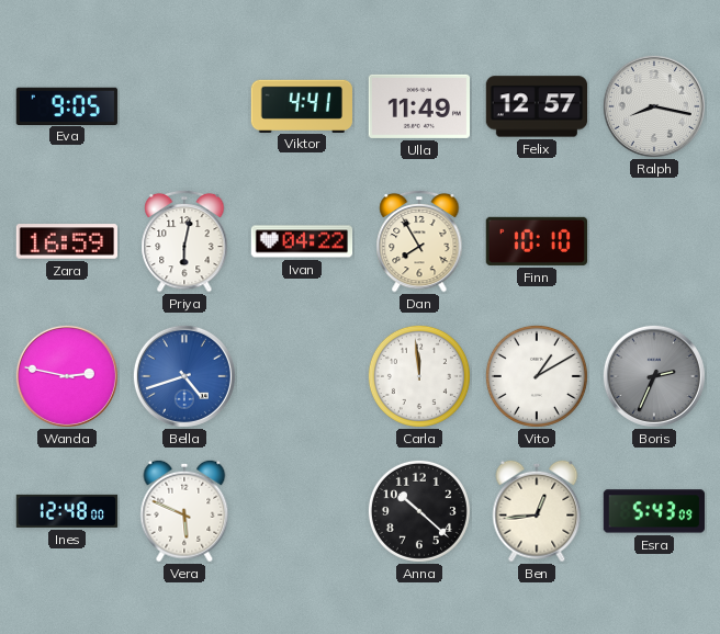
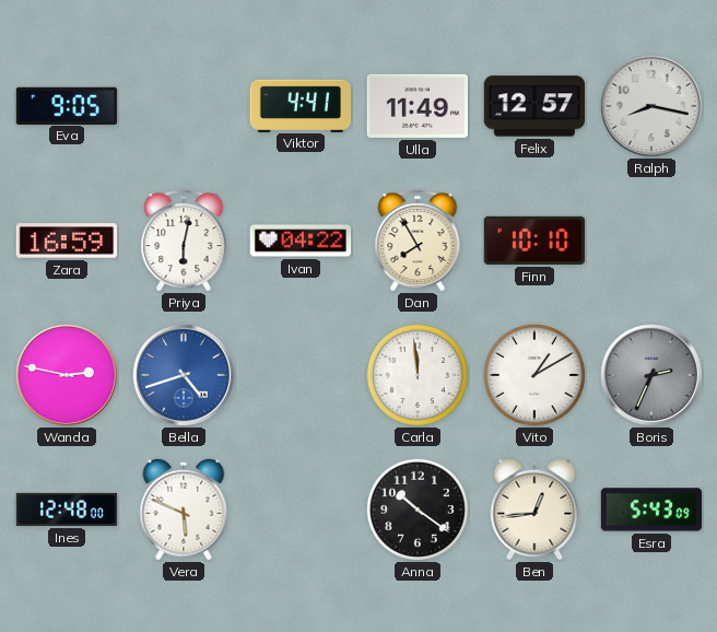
Anna: 10:22 -> 10:21
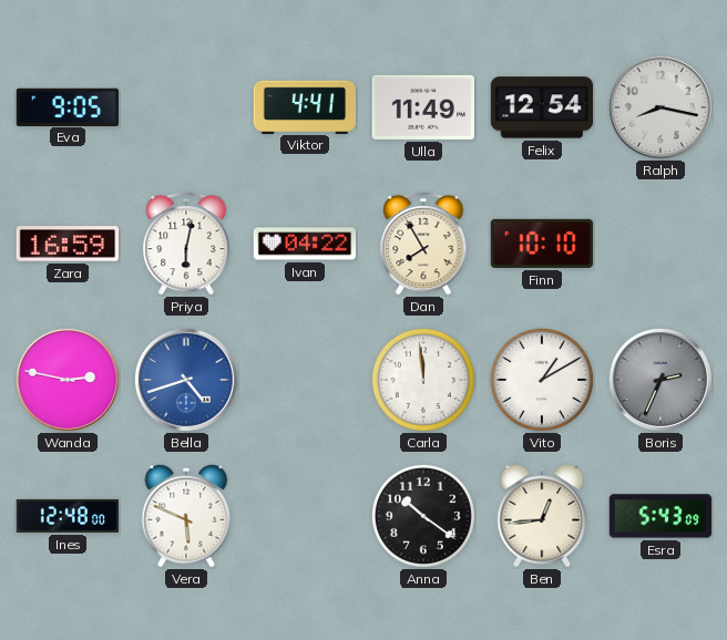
Felix: 12:57 -> 12:54
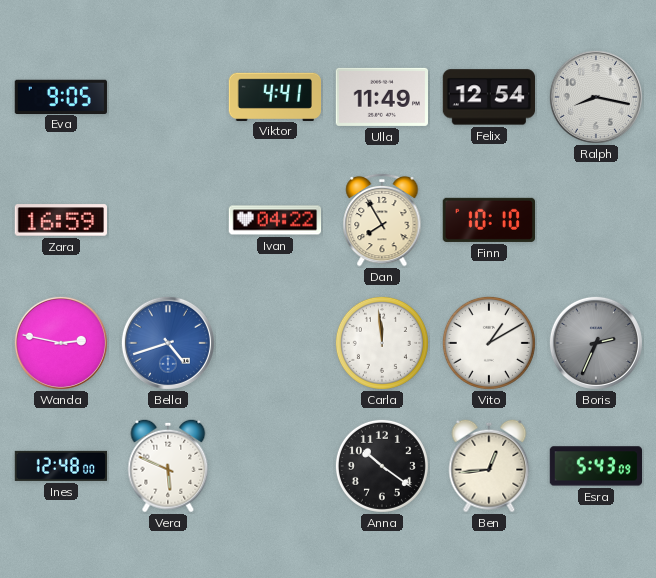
Priya: 6:02 -> none
